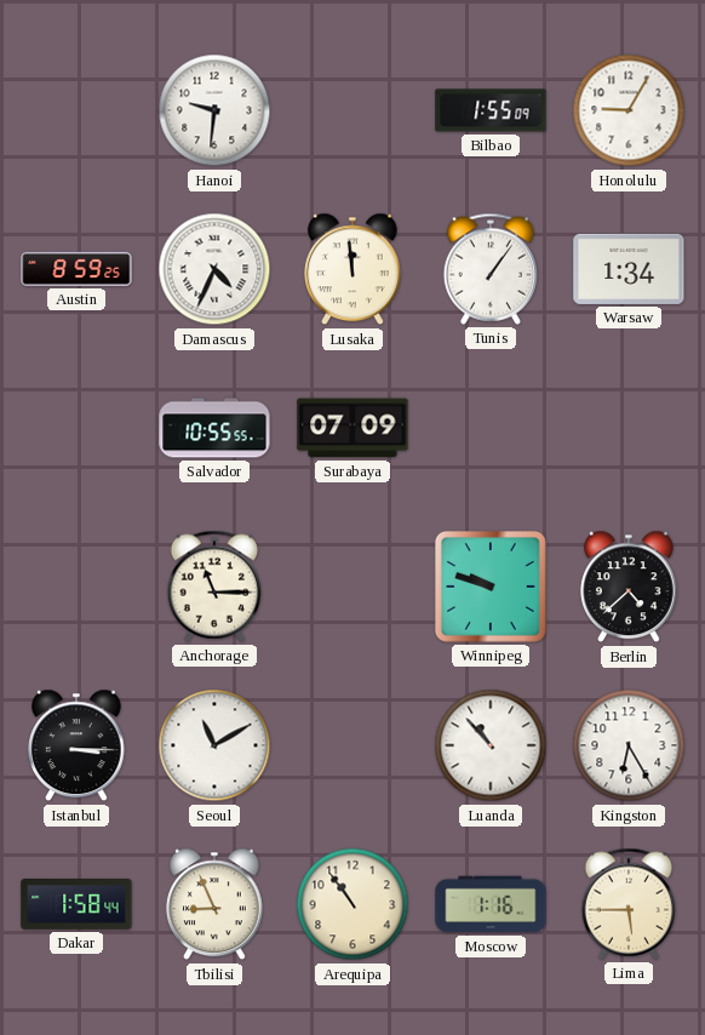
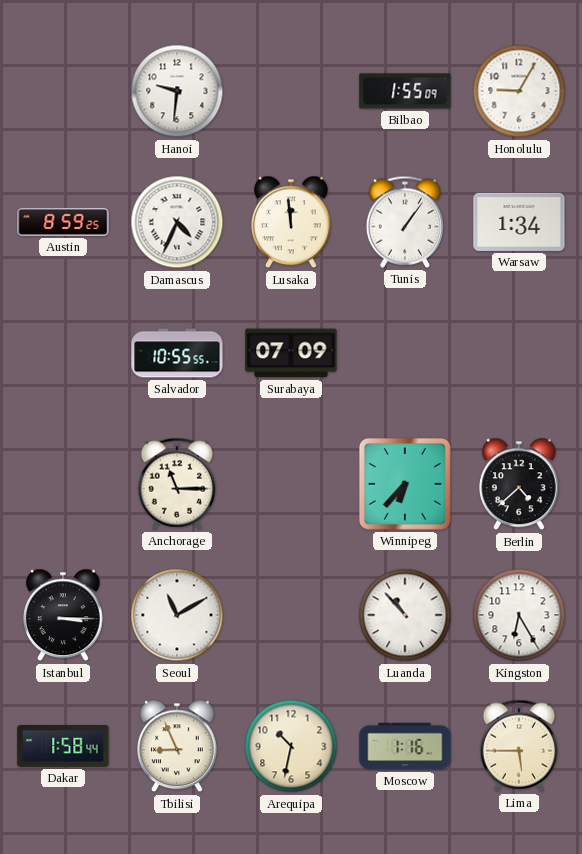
Winnipeg: 9:48 -> 6:37
Arequipa: 10:54 -> 10:32
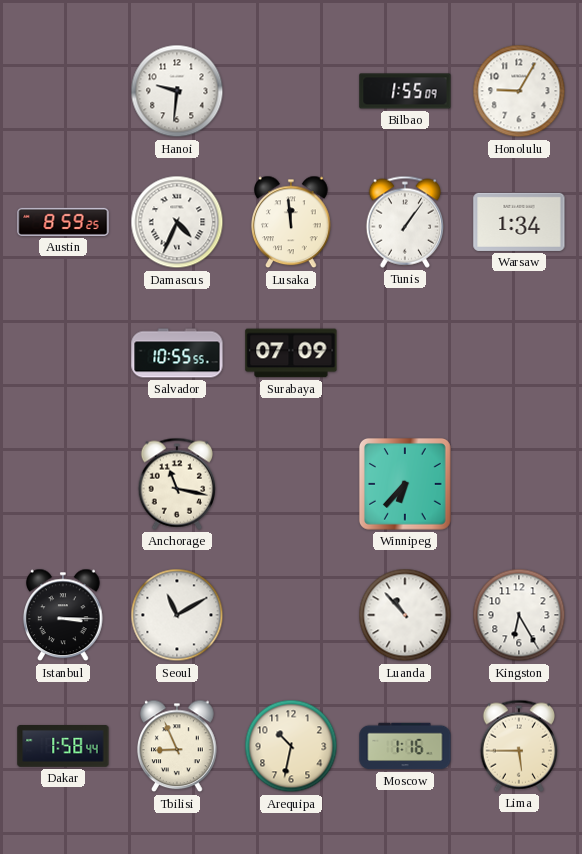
Anchorage: 11:15 -> 11:17
Berlin: 4:38 -> none
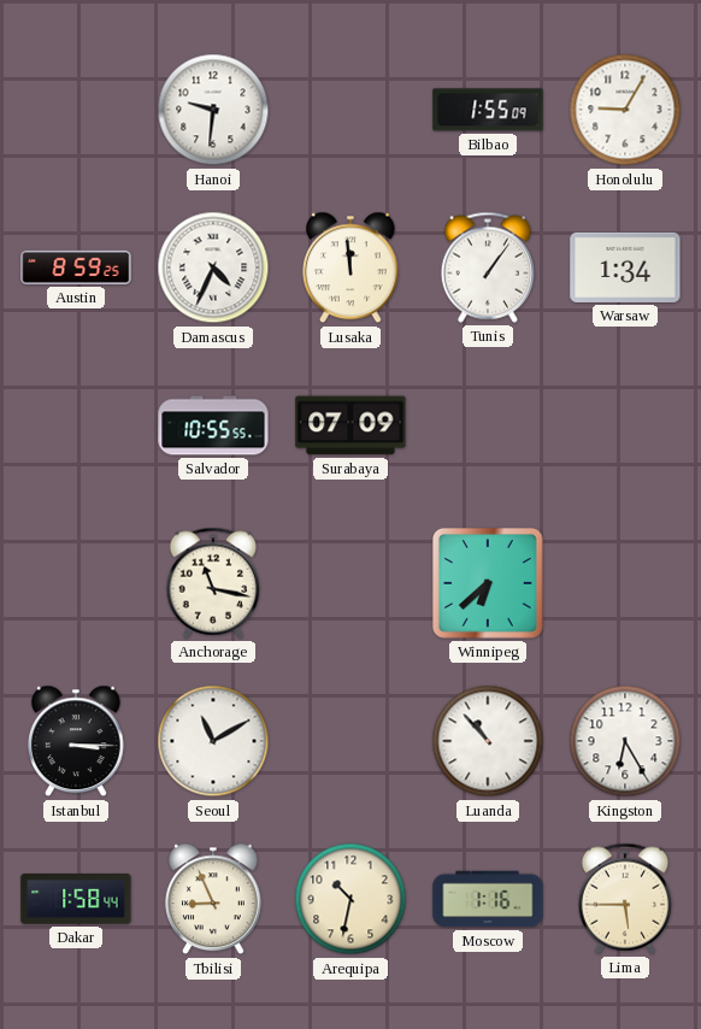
Winnipeg: 6:37 -> 6:38
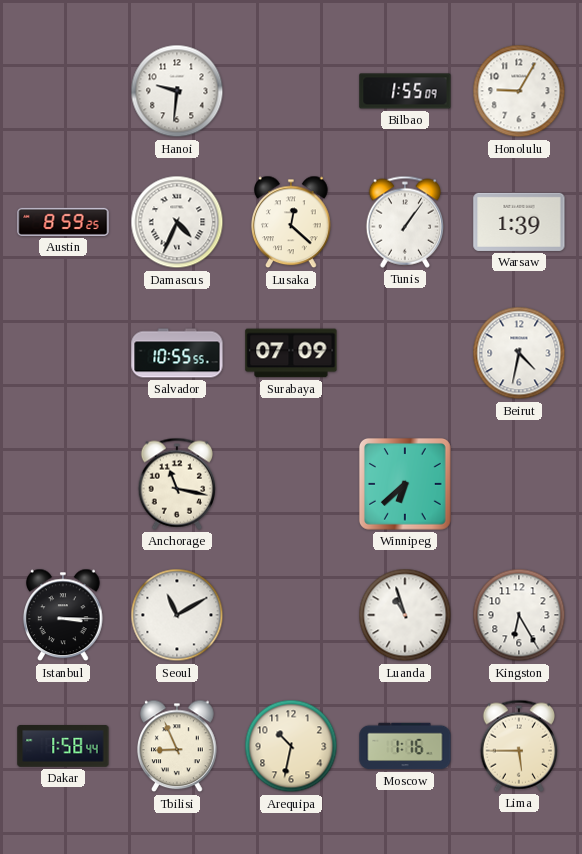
Lusaka: 11:59 -> 12:22
Warsaw: 1:34 -> 1:39
Beirut: none -> 4:32
Luanda: 10:53 -> 10:57
